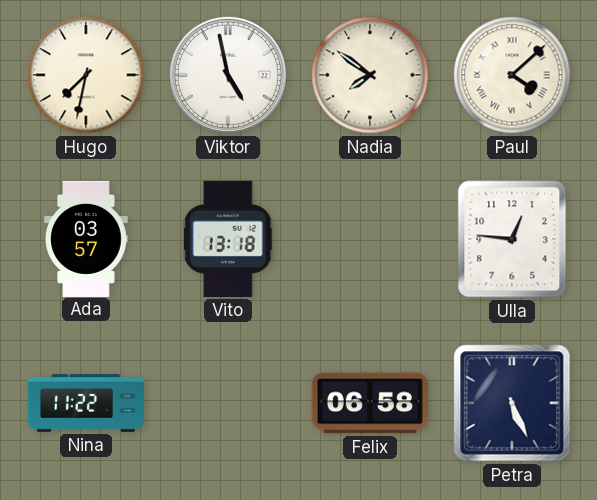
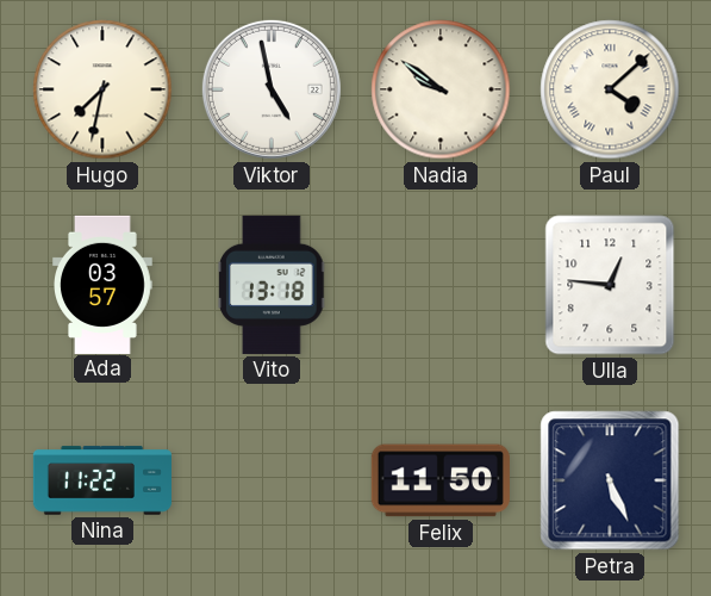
Nadia: 7:51 -> 9:51
Felix: 06:58 -> 11:50
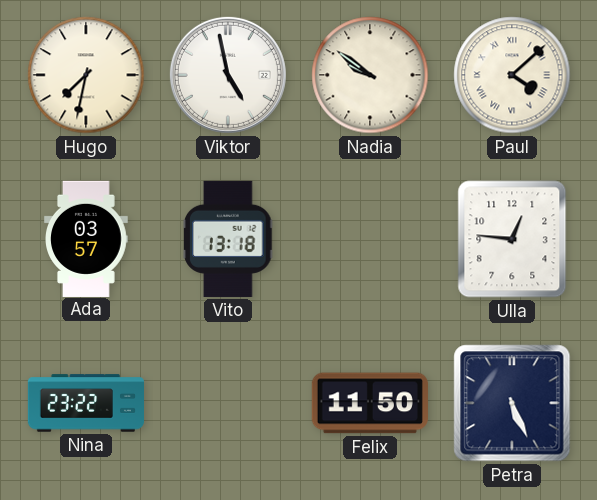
Nina: 11:22 -> 23:22
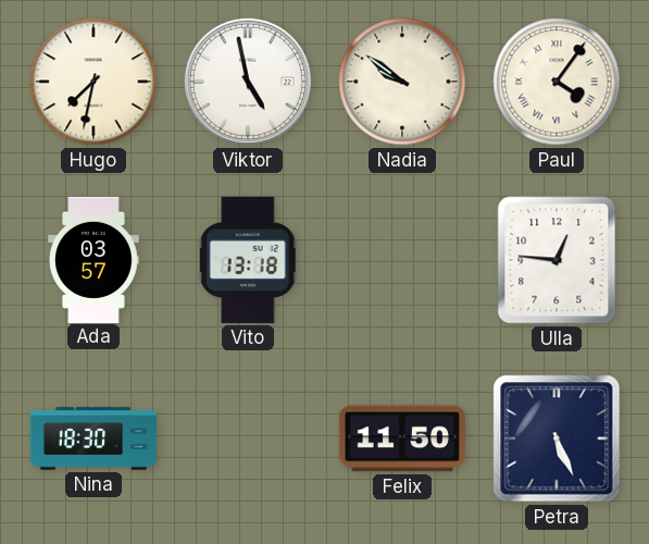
Paul: 4:08 -> 4:06
Nina: 23:22 -> 18:30
